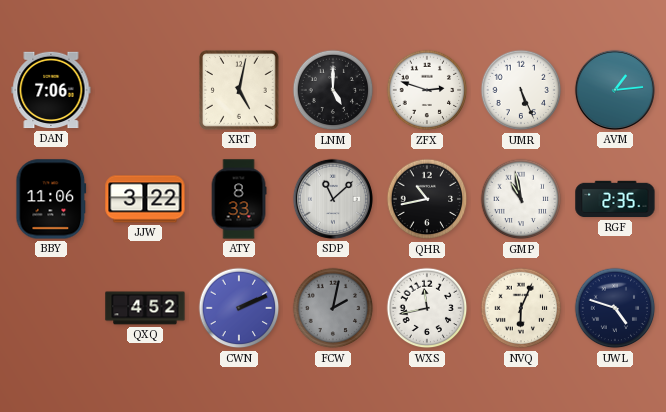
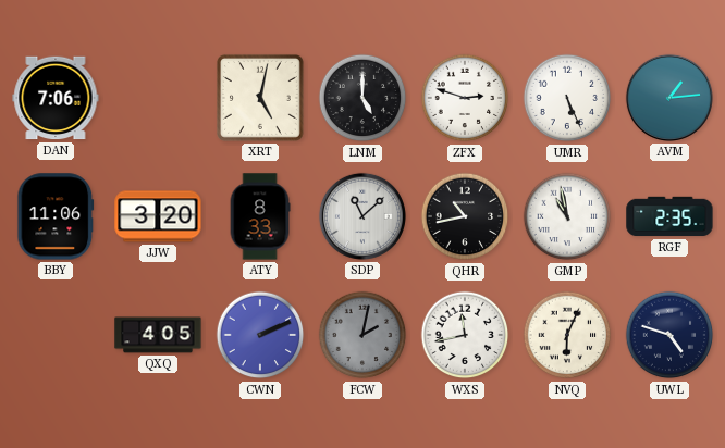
JJW: 3:22 -> 3:20
QXQ: 4:52 -> 4:05
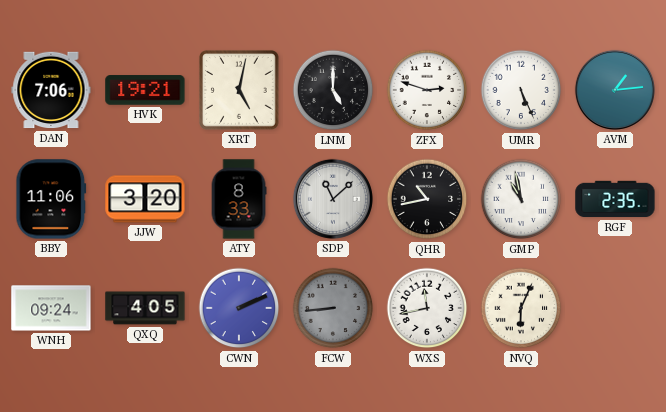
HVK: none -> 19:21
WNH: none -> 09:24
FCW: 2:02 -> 8:44
UWL: 4:48 -> none
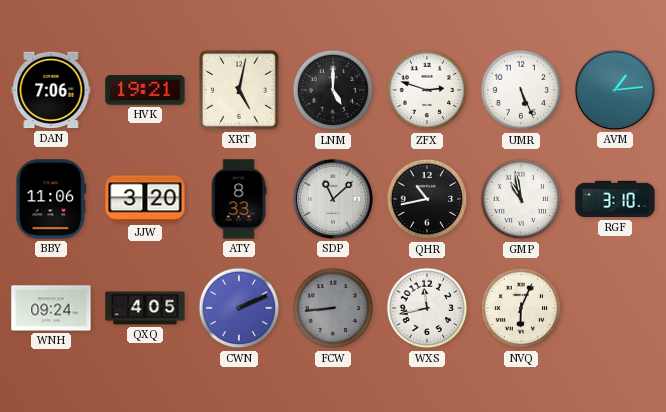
RGF: 2:35 -> 3:10
